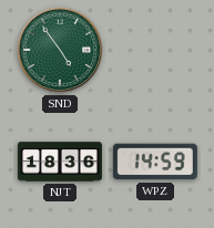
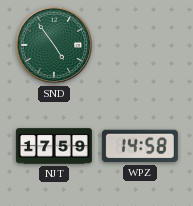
NJT: 18:36 -> 17:59
WPZ: 14:59 -> 14:58
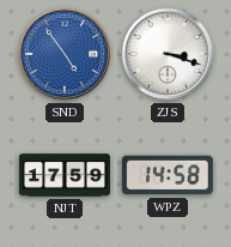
SND dial: green -> blue
ZJS: none -> 3:18
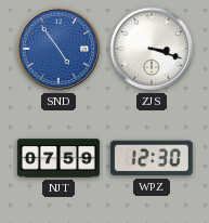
NJT: 17:59 -> 07:59
WPZ: 14:58 -> 12:30
